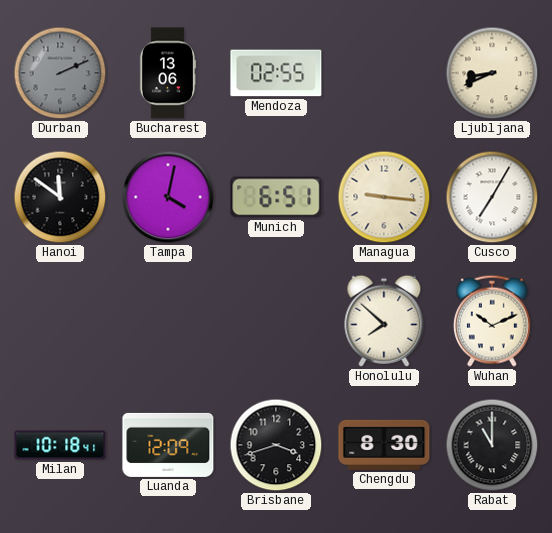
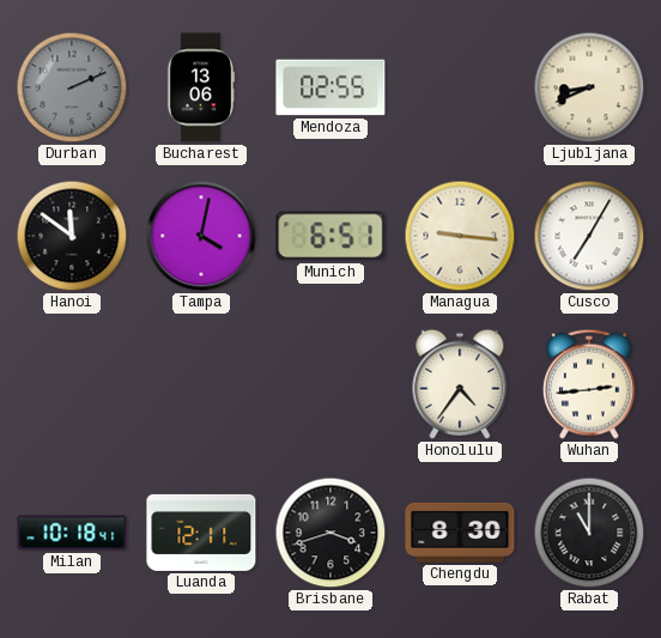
Honolulu: 7:52 -> 4:36
Wuhan: 10:11 -> 2:44
Luanda: 12:09 -> 12:11
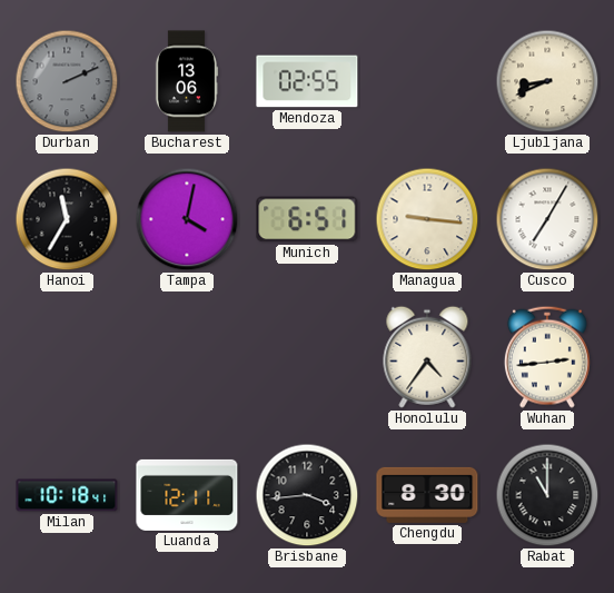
Hanoi: 11:51 -> 11:35
Brisbane: 3:42 -> 3:44
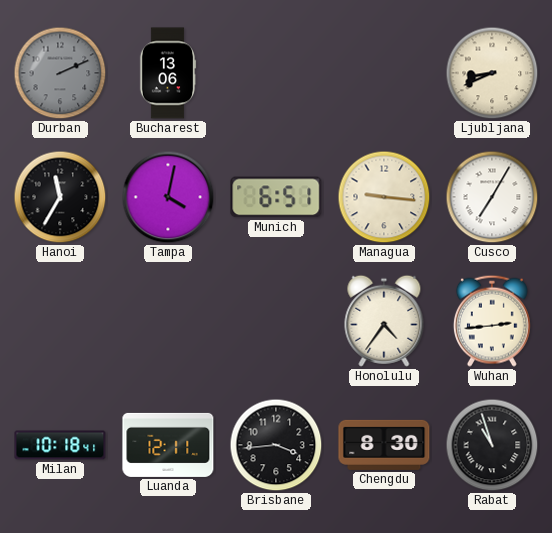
Mendoza: 02:55 -> none
Rabat: 11:00 -> 10:57
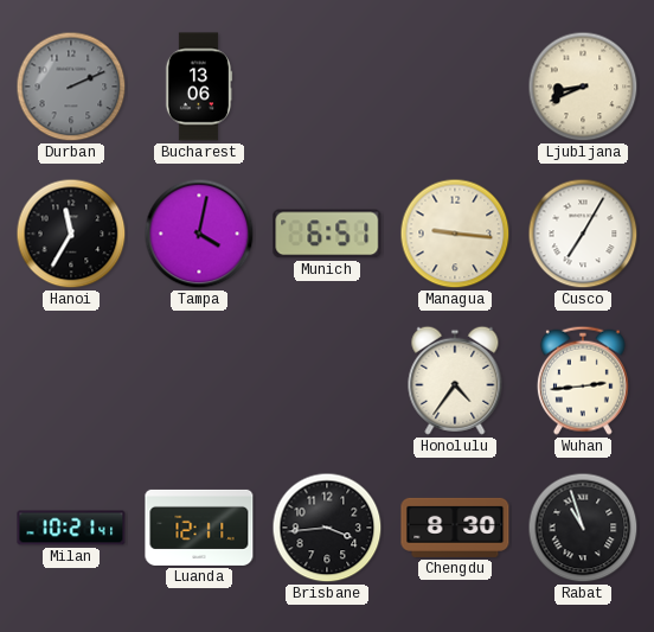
Milan: 10:18 -> 10:21
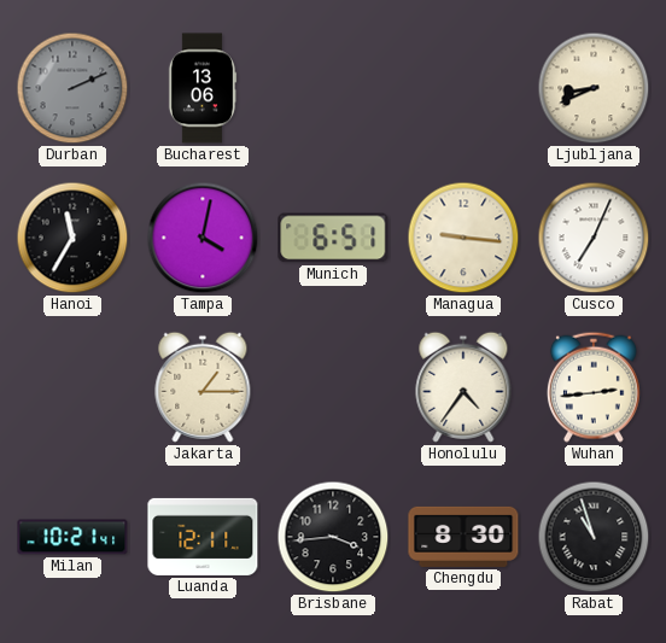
Cusco: 7:05 -> 7:04
Jakarta: none -> 1:15
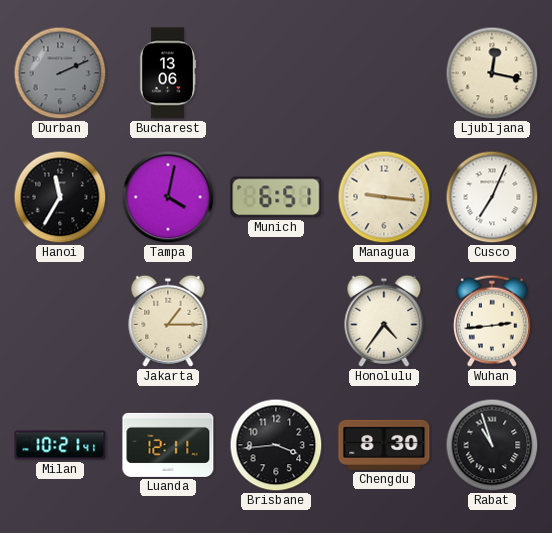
Ljubljana: 8:41 -> 12:17
